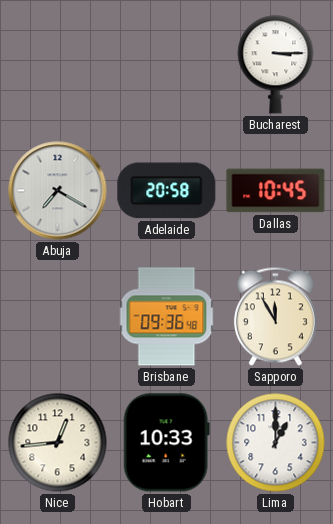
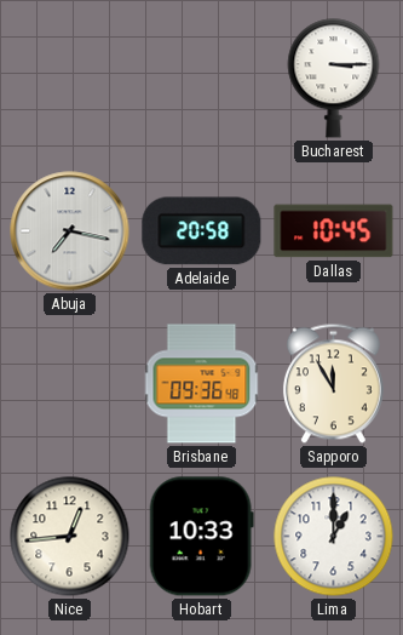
Abuja: 7:20 -> 7:17
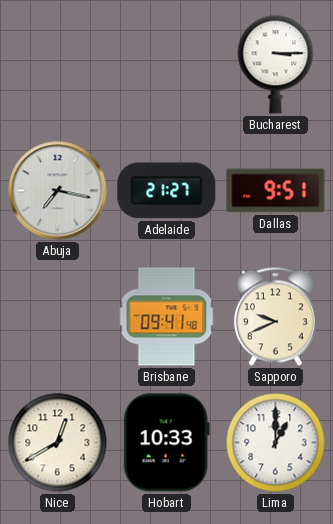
Adelaide: 20:58 -> 21:27
Dallas: 10:45 -> 9:51
Brisbane: 09:36 -> 09:41
Sapporo: 11:55 -> 9:41
Nice: 12:44 -> 12:40
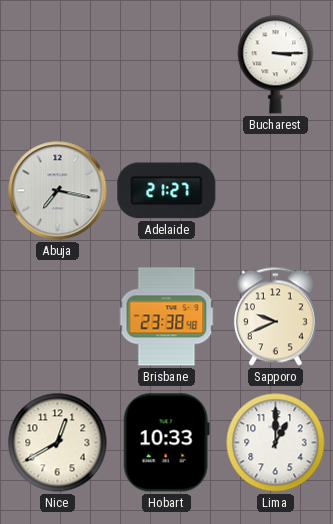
Dallas: 9:51 -> none
Brisbane: 09:41 -> 23:38
